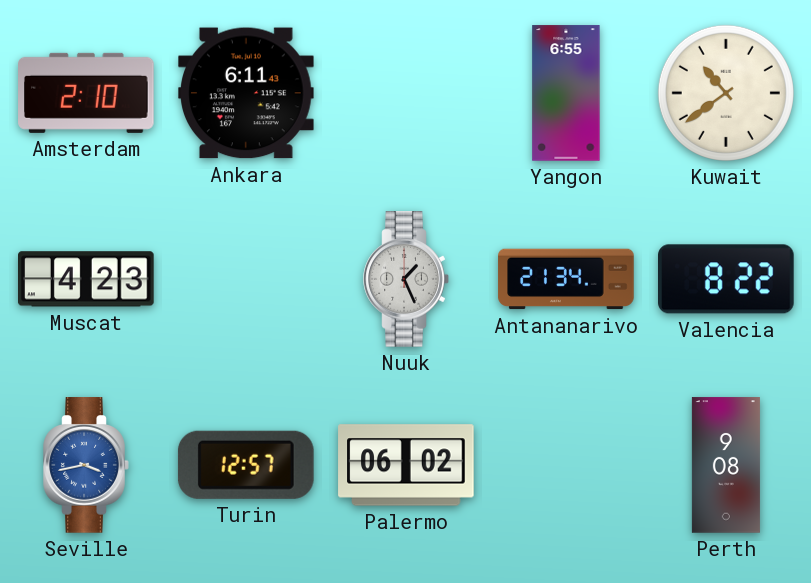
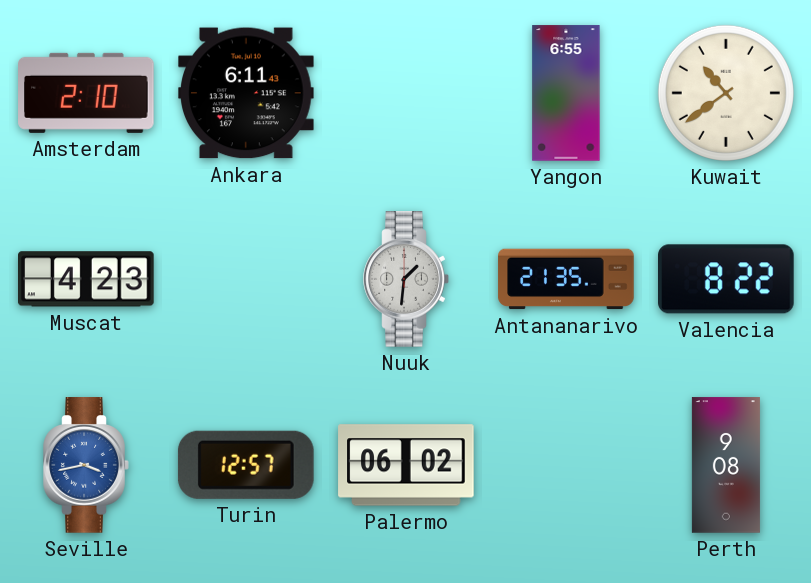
Nuuk: 1:26 -> 1:31
Antananarivo: 21:34 -> 21:35
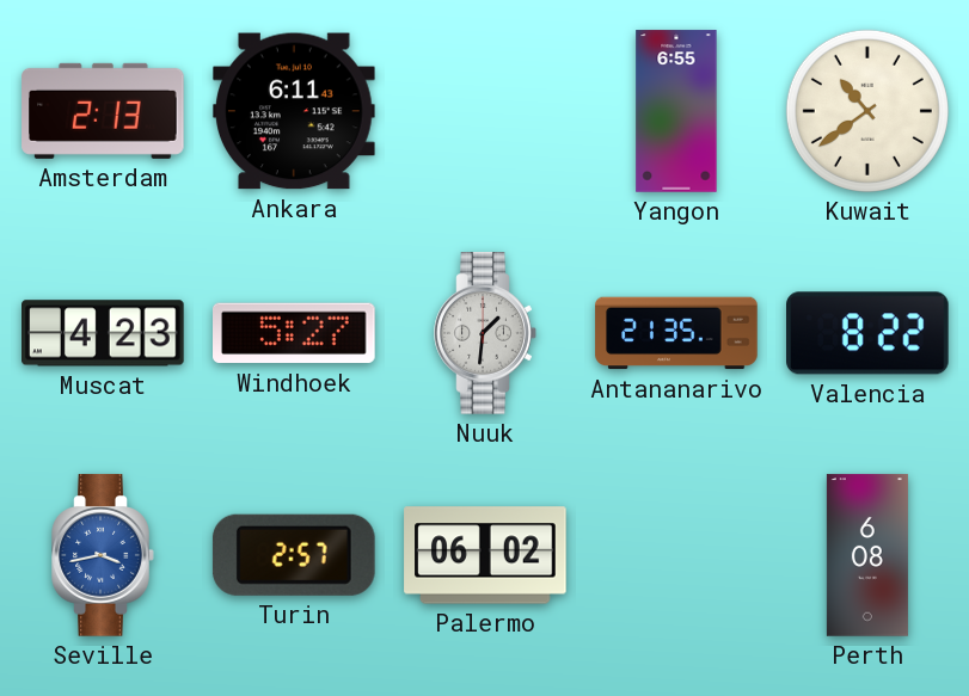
Amsterdam: 2:10 -> 2:13
Windhoek: none -> 5:27
Turin: 12:57 -> 2:57
Perth: 9:08 -> 6:08
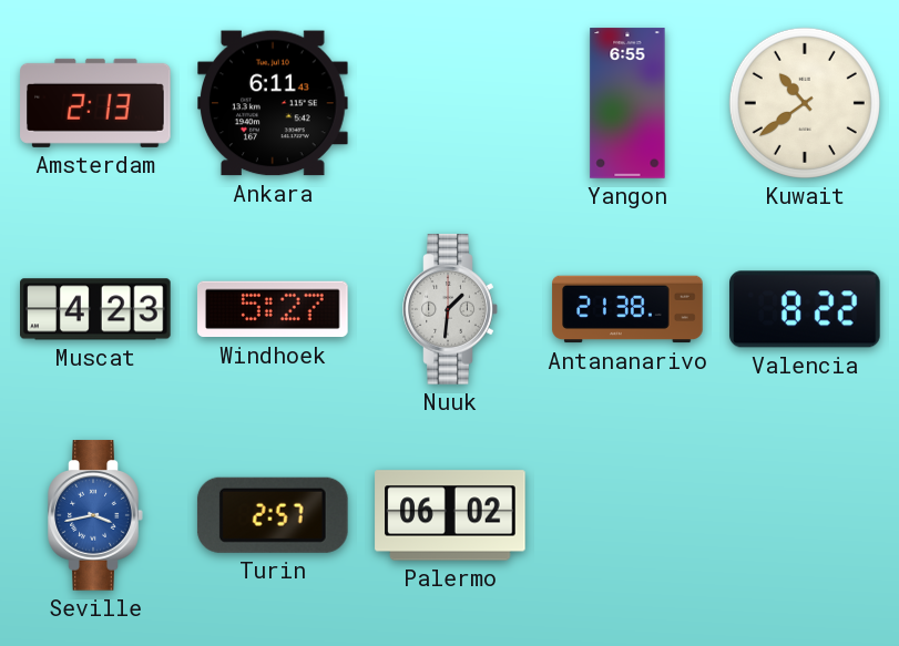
Antananarivo: 21:35 -> 21:38
Perth: 6:08 -> none
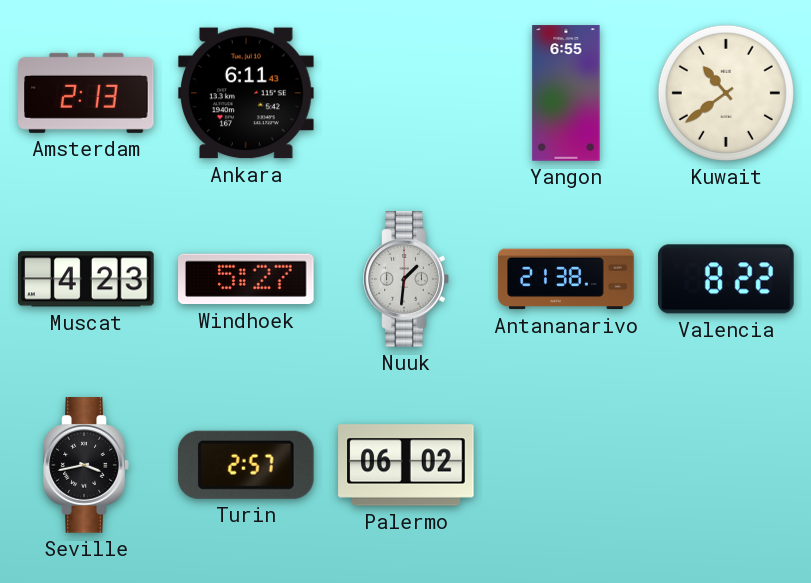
Seville dial: blue -> black
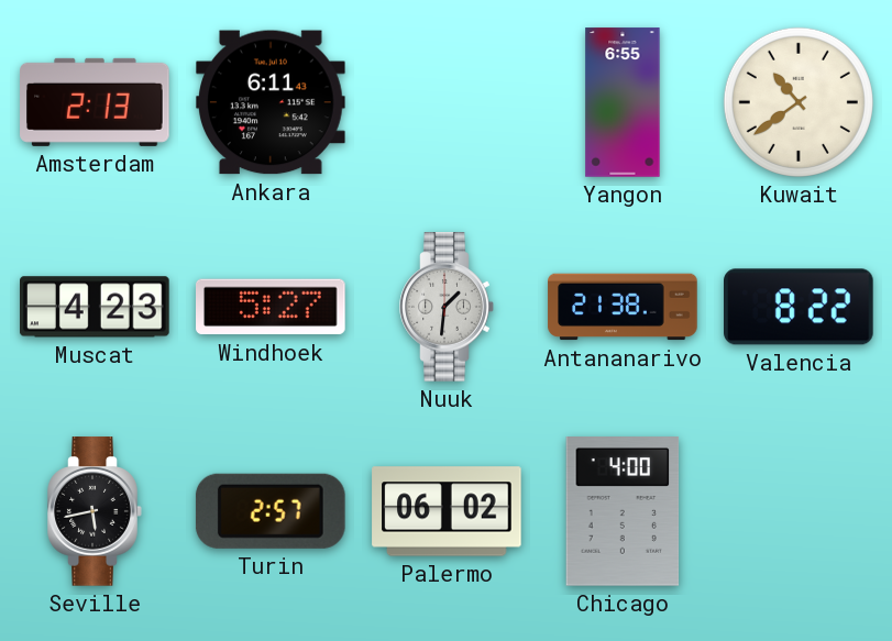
Seville: 3:43 -> 5:43
Chicago: none -> 4:00
